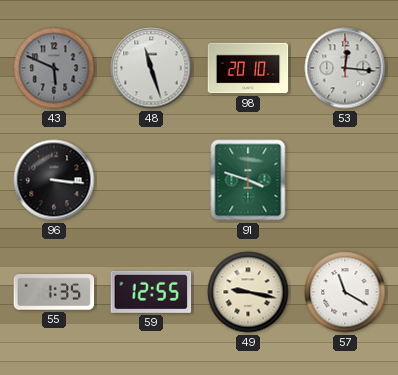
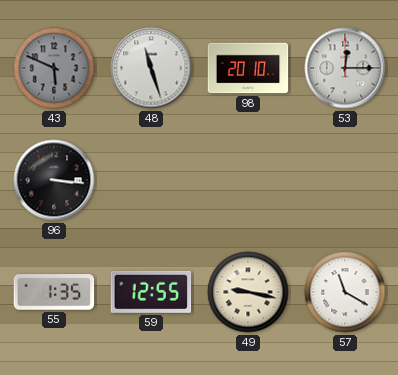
53: 12:16 -> 12:15
91: 3:48 -> none
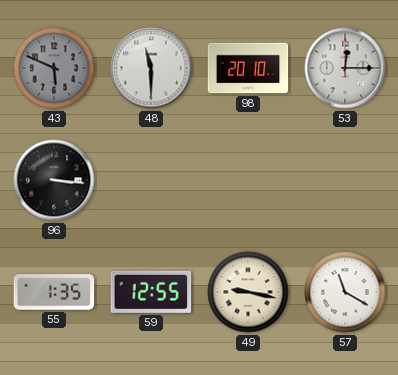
48: 11:27 -> 11:30
